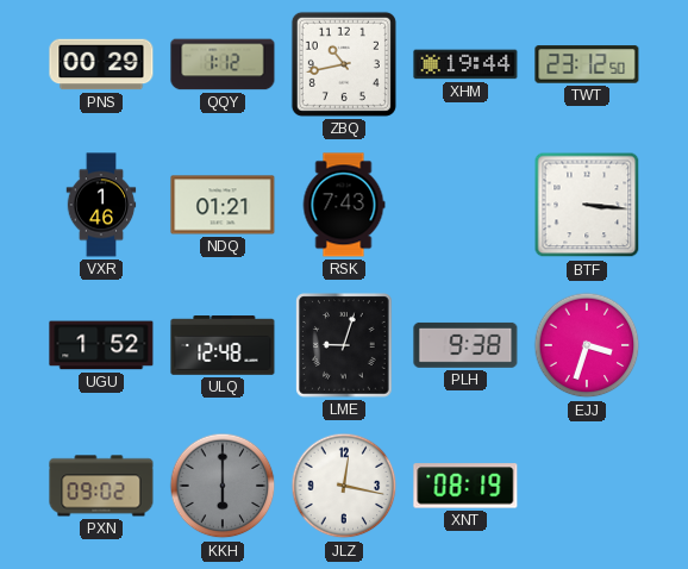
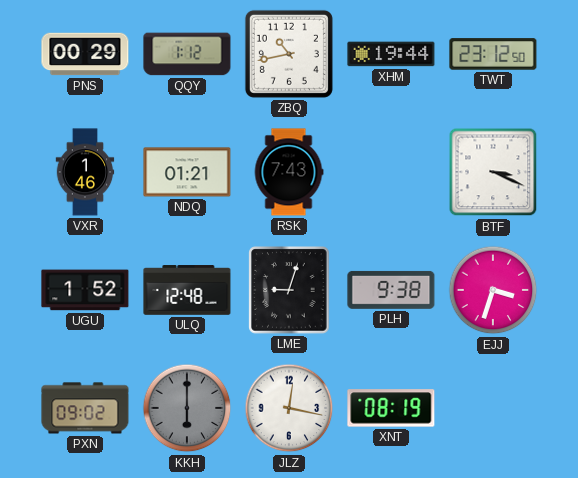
BTF: 3:16 -> 3:19
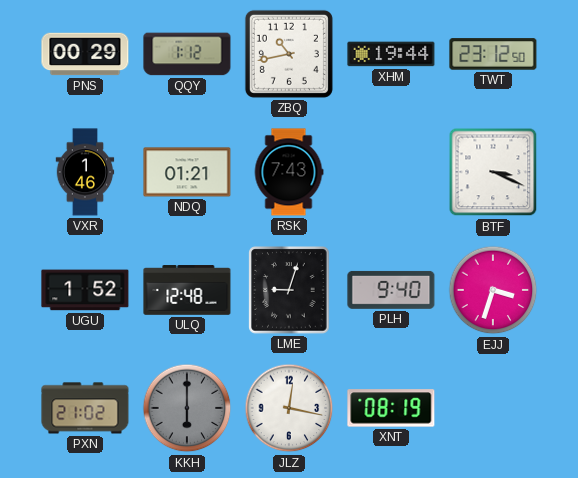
PLH: 9:38 -> 9:40
PXN: 09:02 -> 21:02
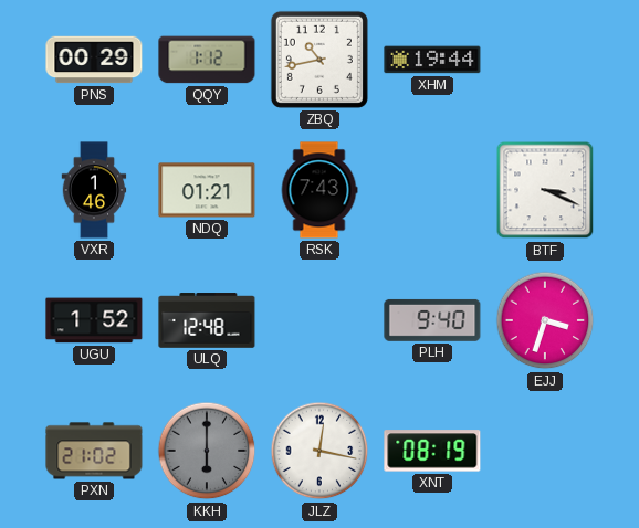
TWT: 23:12 -> none
LME: 9:03 -> none
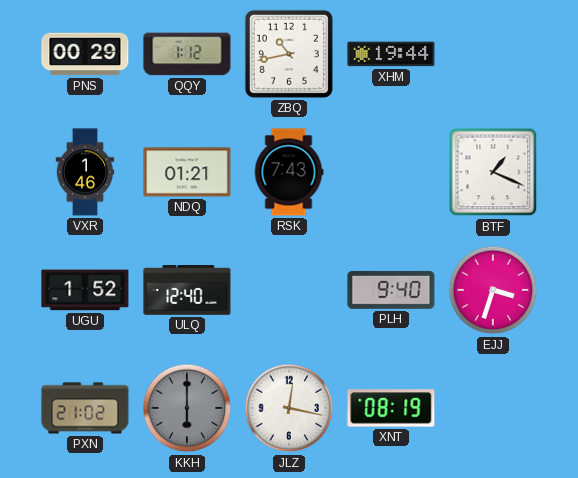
BTF: 3:19 -> 1:19
ULQ: 12:48 -> 12:40
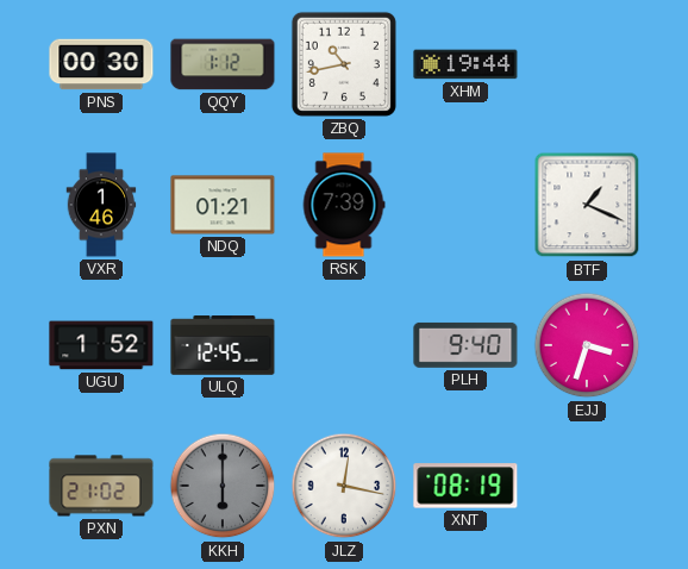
PNS: 00:29 -> 00:30
RSK: 7:43 -> 7:39
ULQ: 12:40 -> 12:45
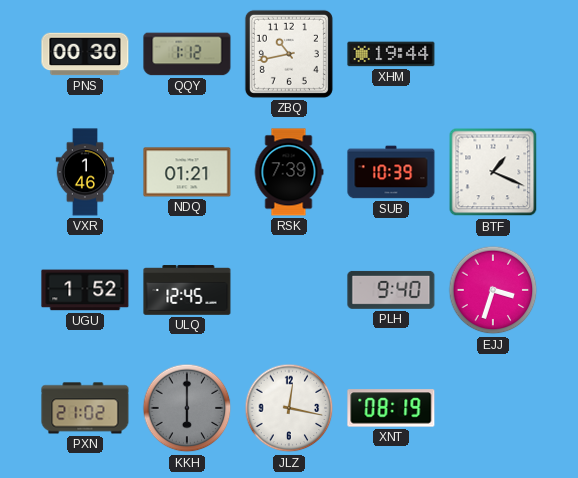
SUB: none -> 10:39
